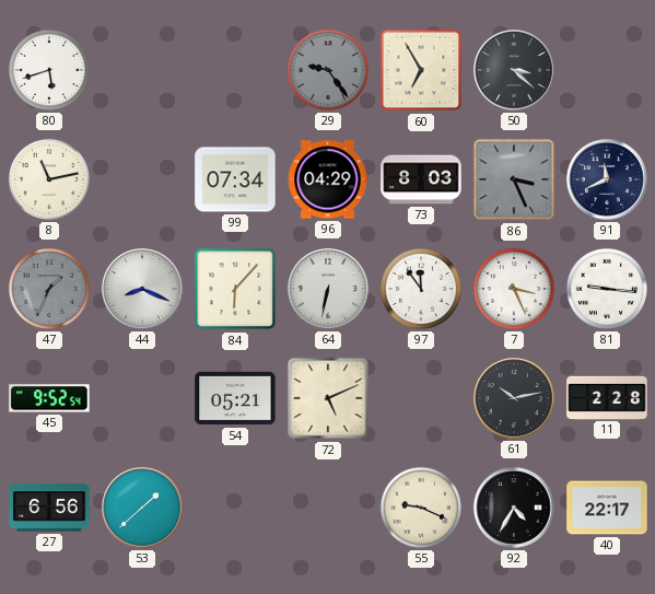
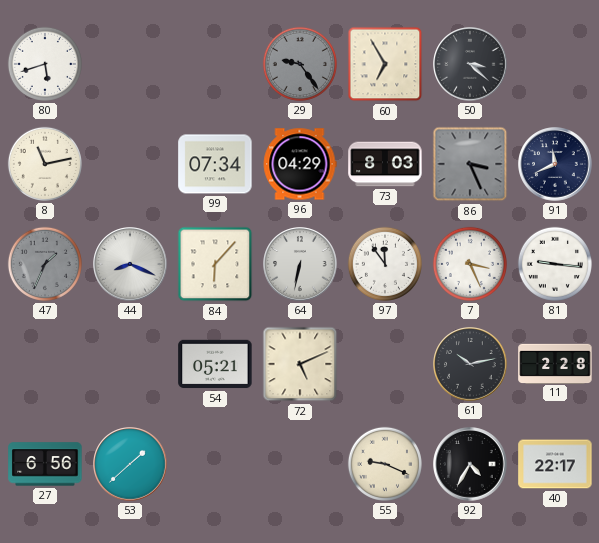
45: 9:52 -> none
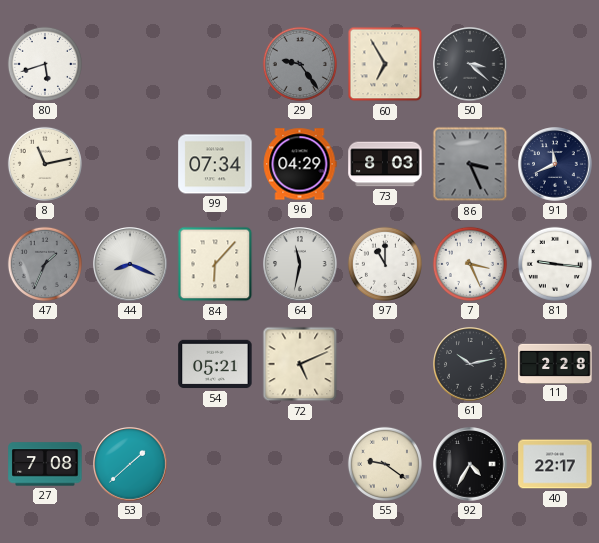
64: 6:32 -> 11:32
97: 11:54 -> 11:00
27: 6:56 -> 7:08
55: 9:19 -> 9:21
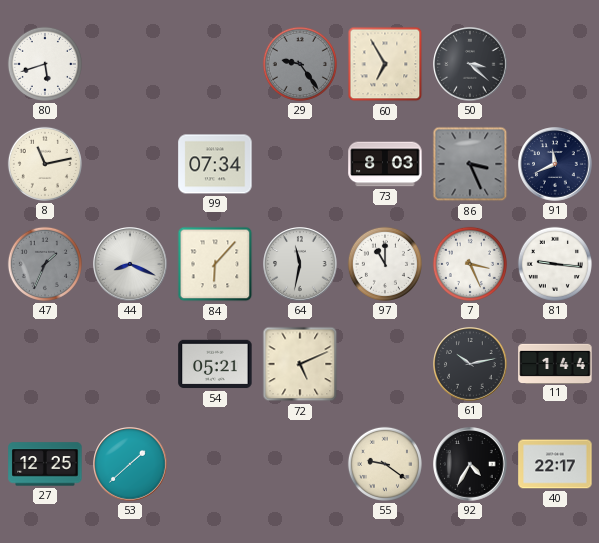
96: 04:29 -> none
11: 2:28 -> 1:44
27: 7:08 -> 12:25
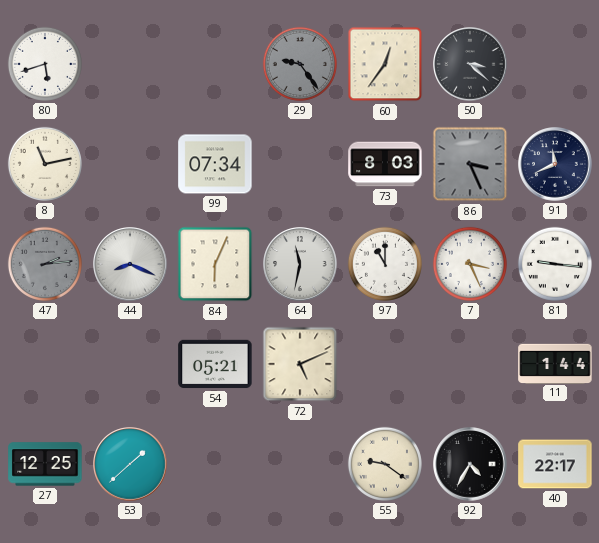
60: 6:55 -> 12:36
47: 1:34 -> 2:14
84: 6:07 -> 6:04
61: 10:13 -> none
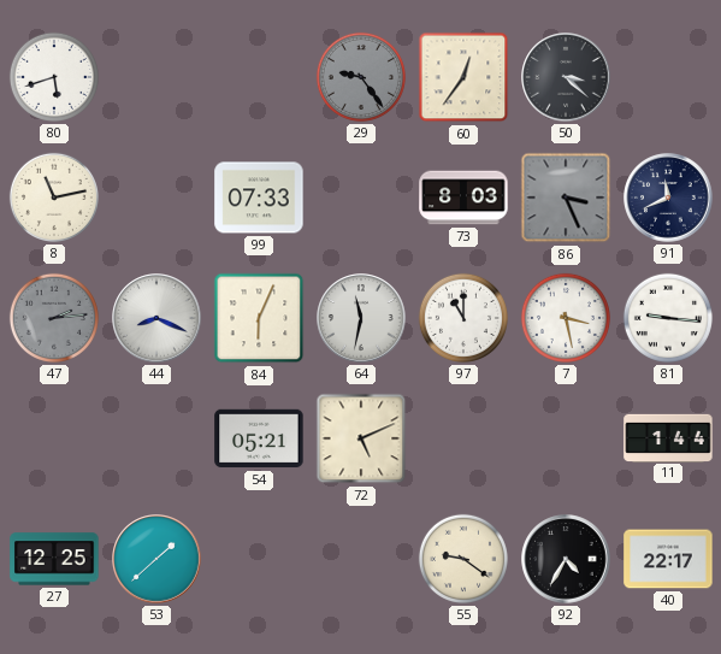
99: 07:34 -> 07:33
7: 3:26 -> 3:28
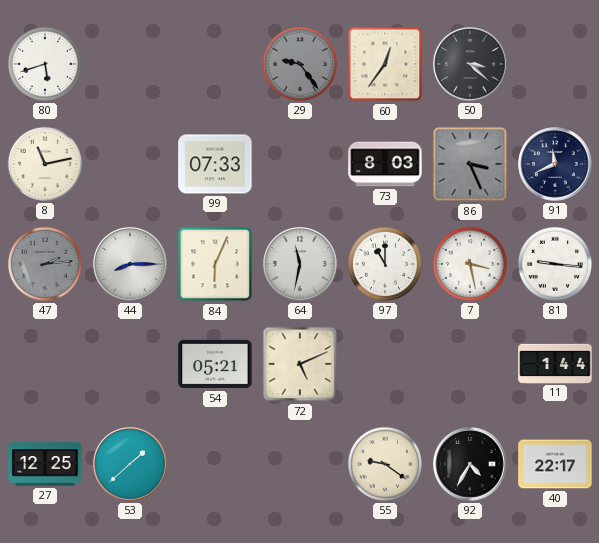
44: 8:19 -> 8:15
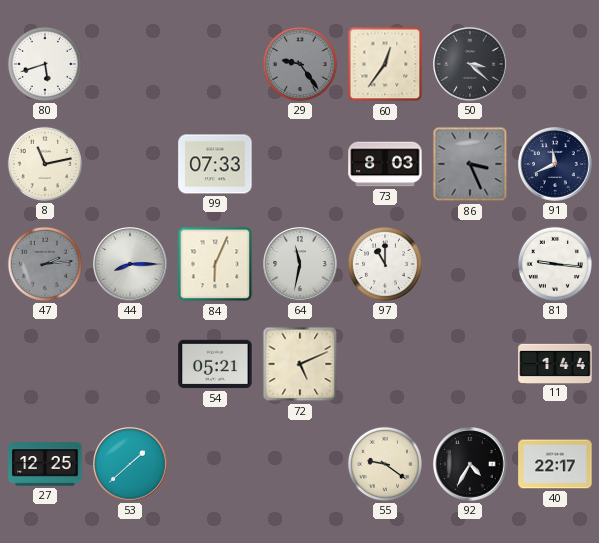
7: 3:28 -> none
